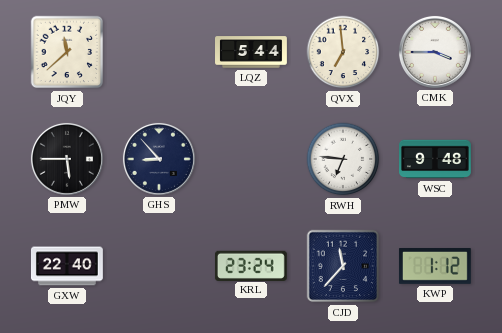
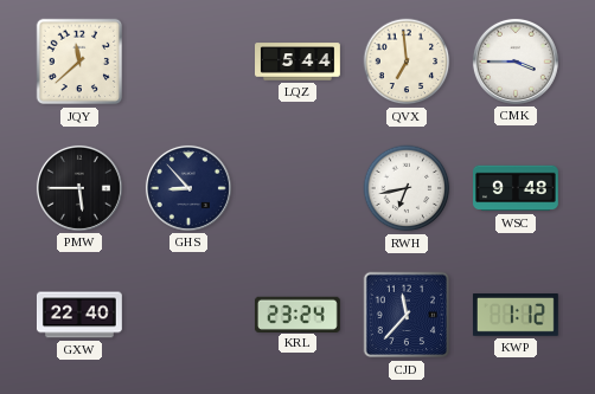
RWH: 6:46 -> 6:43
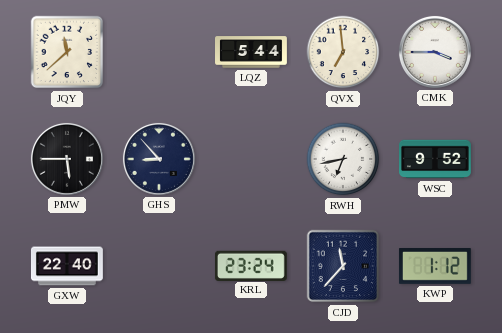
WSC: 9:48 -> 9:52
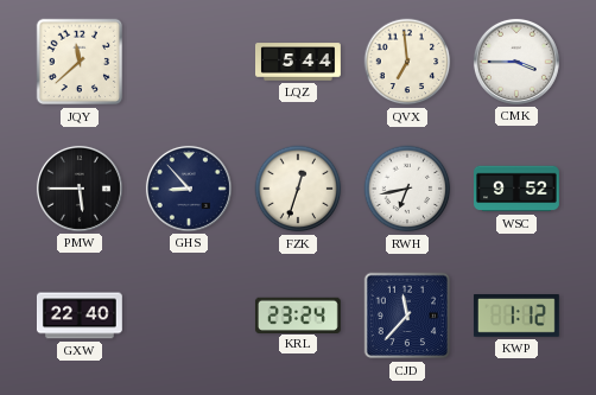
FZK: none -> 12:33
